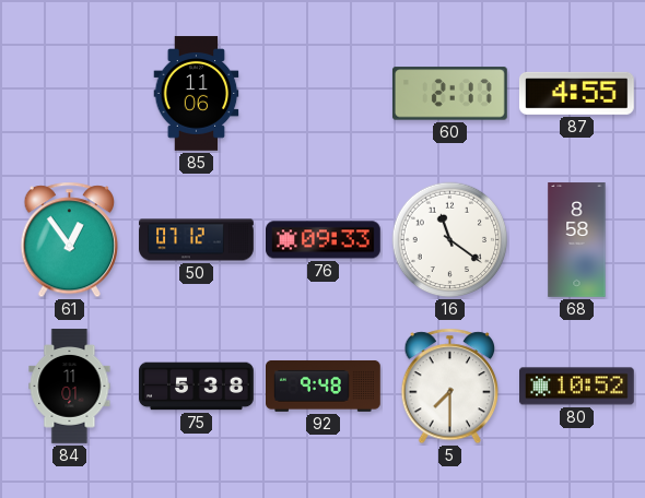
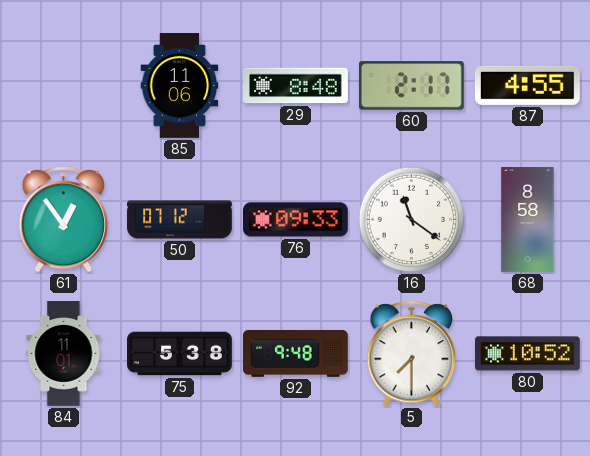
29: none -> 8:48
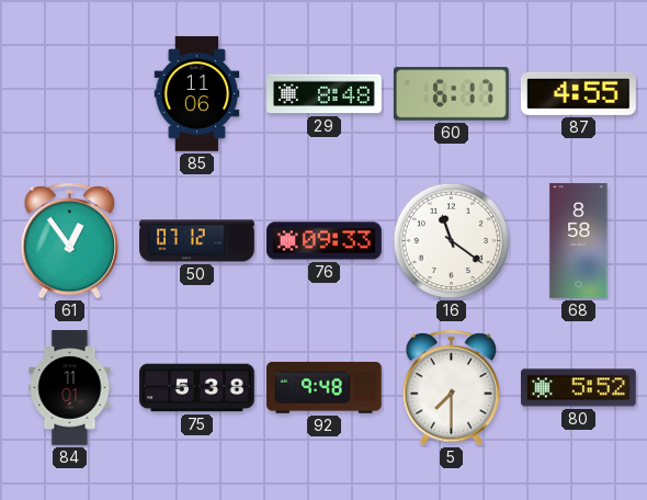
60: 2:17 -> 6:17
80: 10:52 -> 5:52
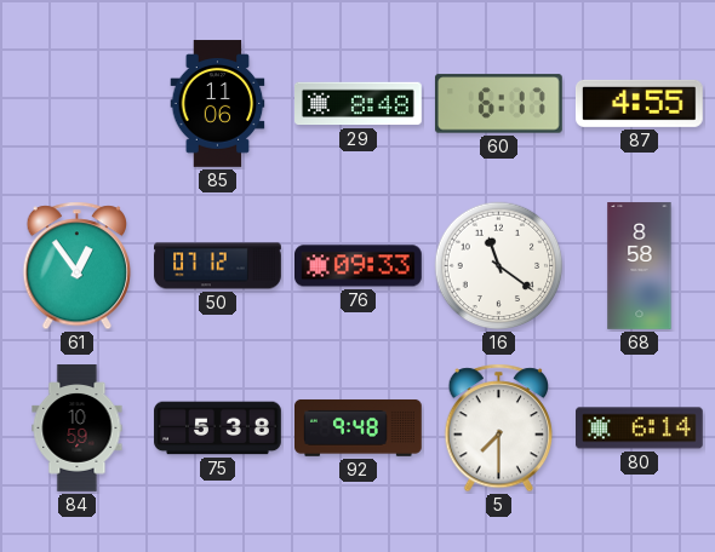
84: 11:01 -> 10:59
80: 5:52 -> 6:14
